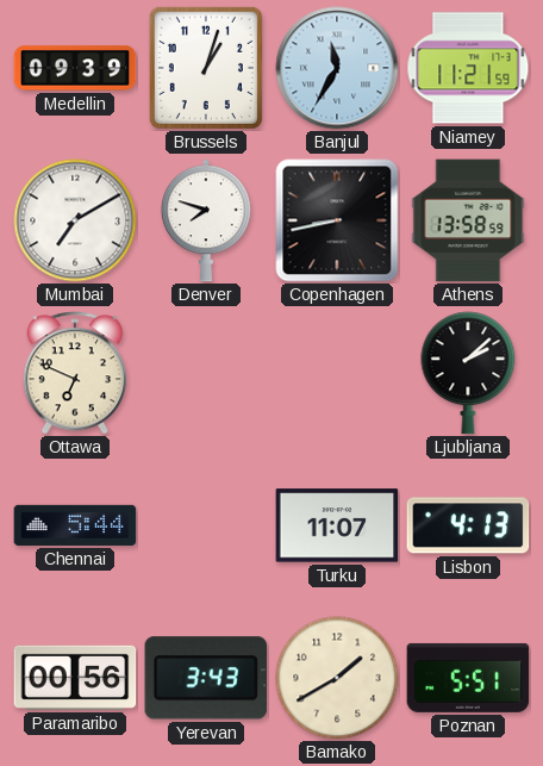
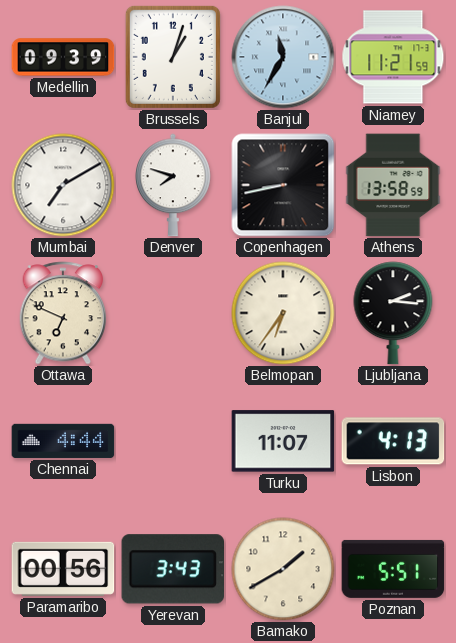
Belmopan: none -> 6:36
Ljubljana: 2:08 -> 2:16
Chennai: 5:44 -> 4:44
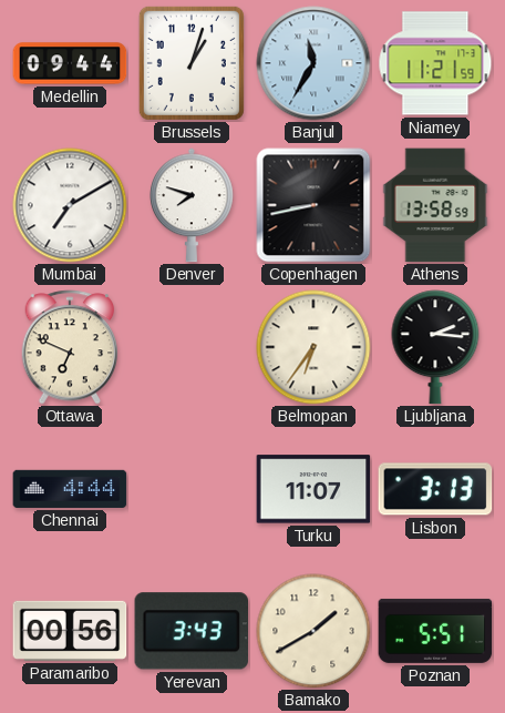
Medellin: 09:39 -> 09:44
Lisbon: 4:13 -> 3:13
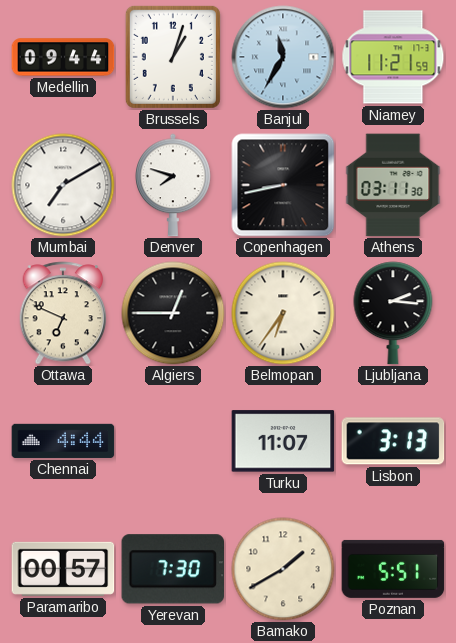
Athens: 13:58 -> 03:11
Algiers: none -> 12:45
Paramaribo: 00:56 -> 00:57
Yerevan: 3:43 -> 7:30
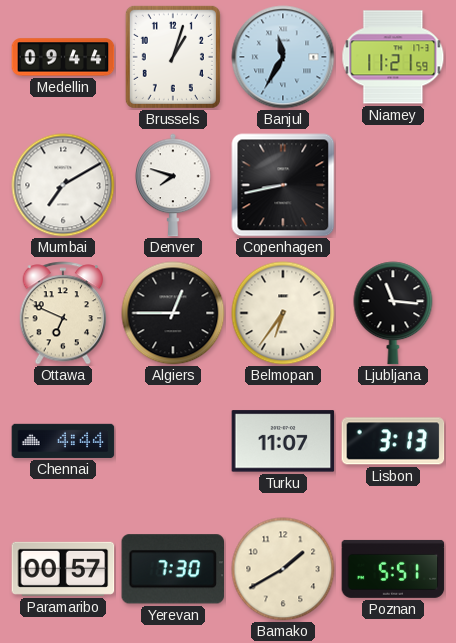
Athens: 03:11 -> none
Ljubljana: 2:16 -> 11:16
